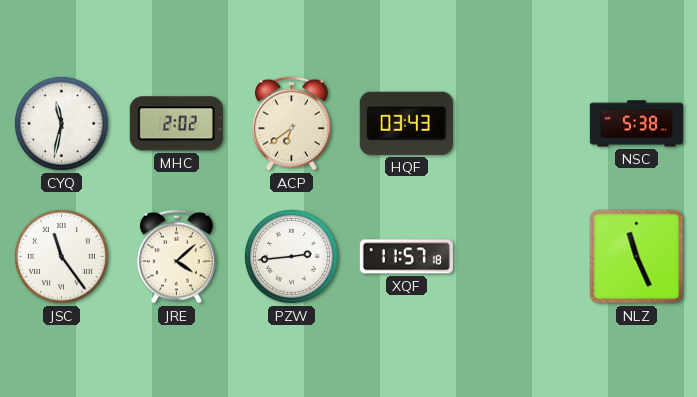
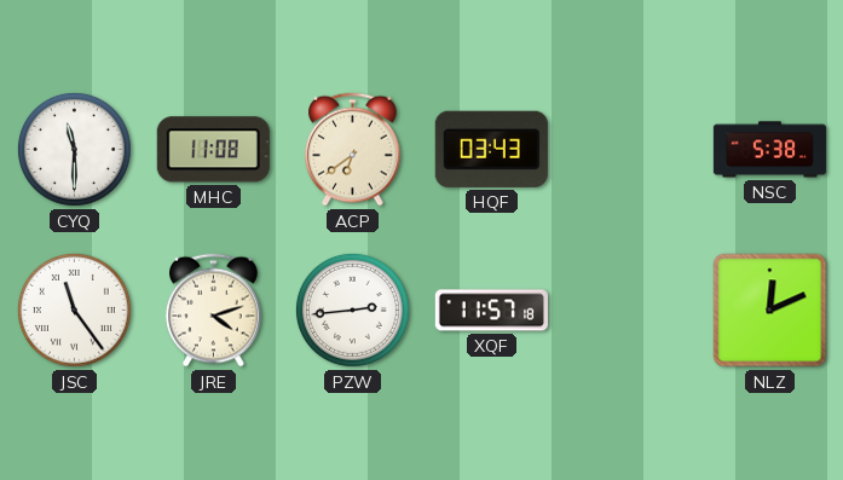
CYQ: 11:32 -> 11:30
MHC: 2:02 -> 11:08
JRE: 4:08 -> 4:12
NLZ: 11:26 -> 12:11
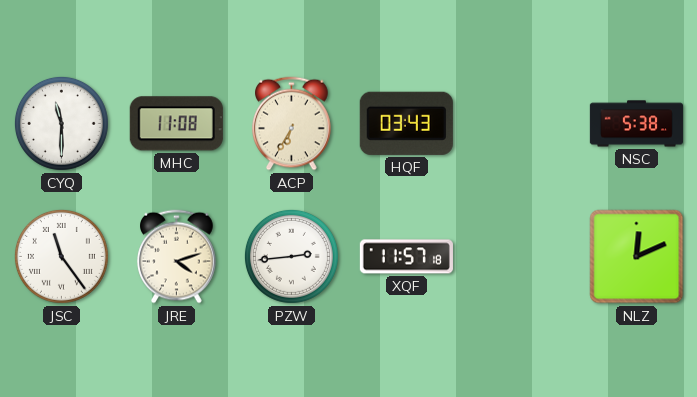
ACP: 6:39 -> 6:35
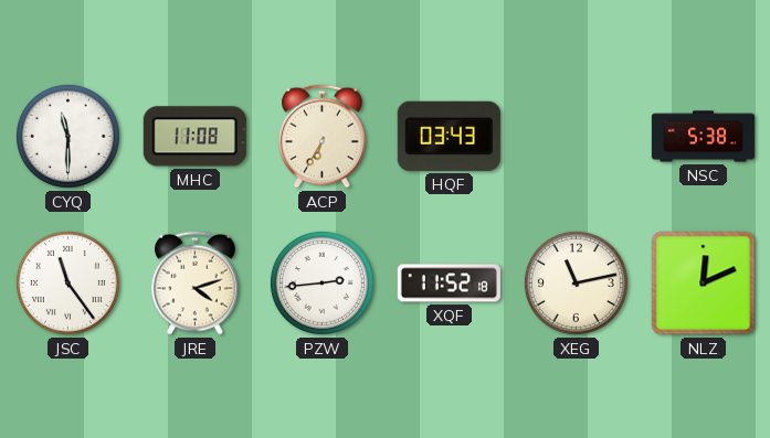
XQF: 11:57 -> 11:52
XEG: none -> 11:13
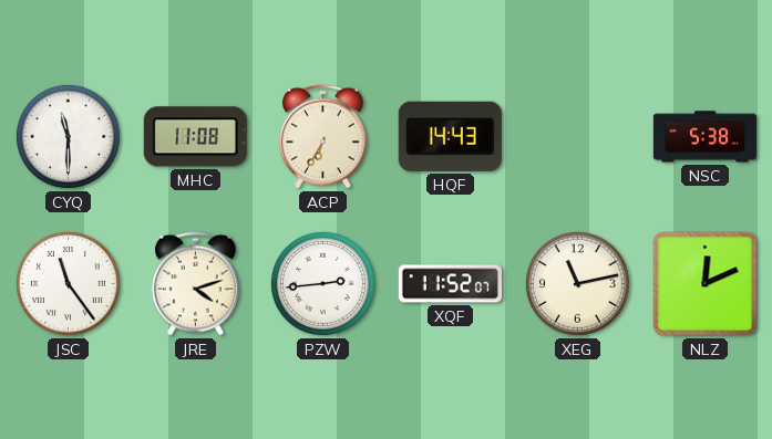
HQF: 03:43 -> 14:43
XQF: 11:52:18 -> 11:52:07
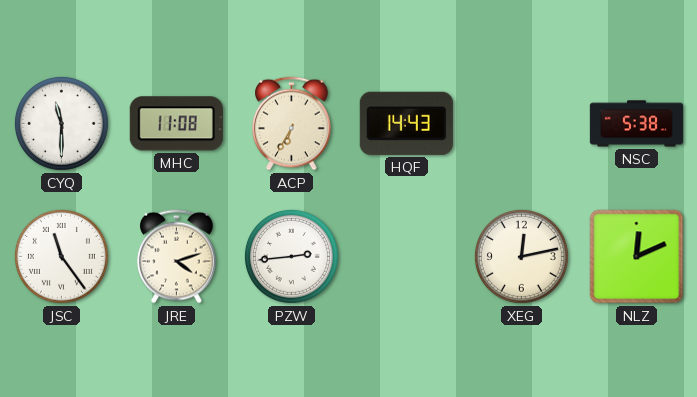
XQF: 11:52 -> none
XEG: 11:13 -> 12:13
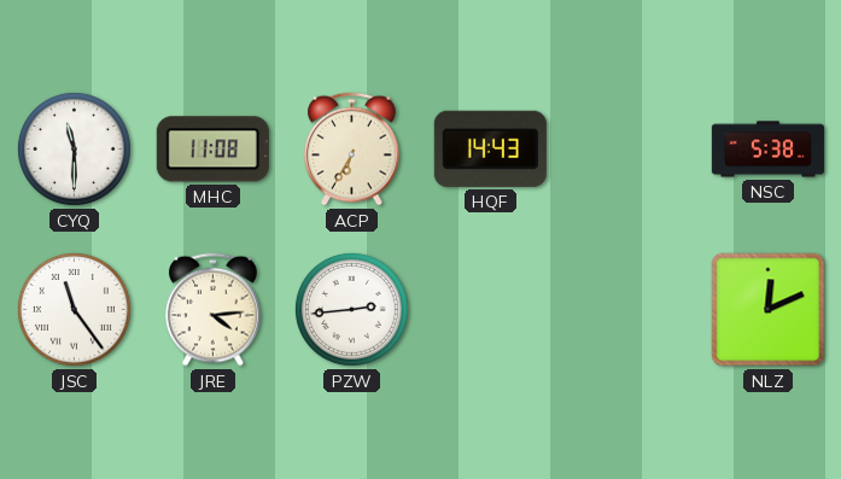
JRE: 4:12 -> 4:14
XEG: 12:13 -> none
